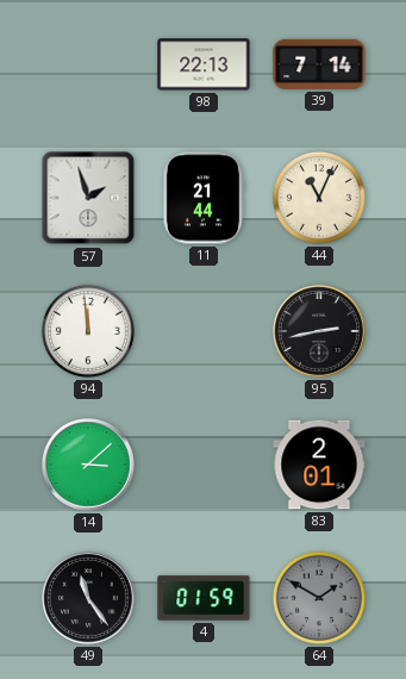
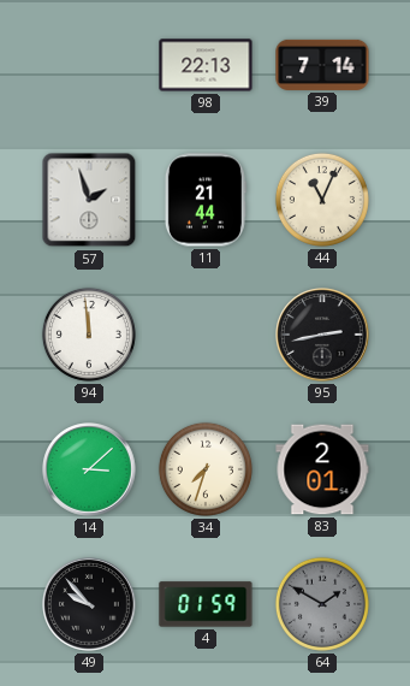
34: none -> 7:33
49: 11:24 -> 9:53
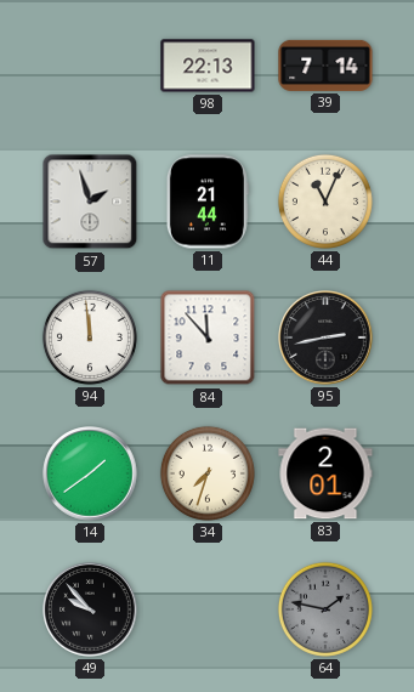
84: none -> 11:53
14: 3:08 -> 1:39
4: 01:59 -> none
64: 1:50 -> 1:47
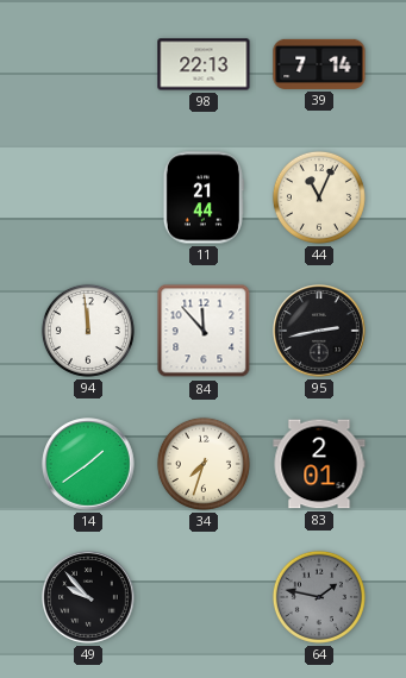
57: 1:57 -> none
